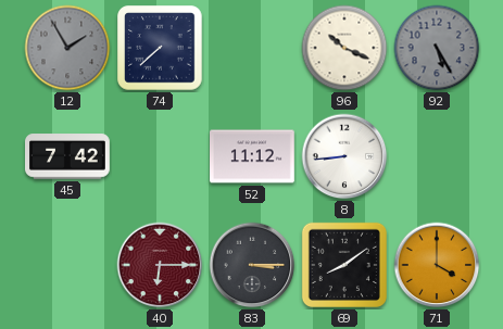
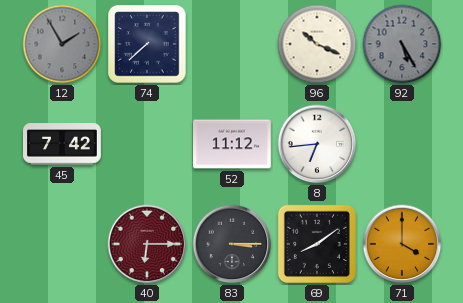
8: 8:44 -> 6:44
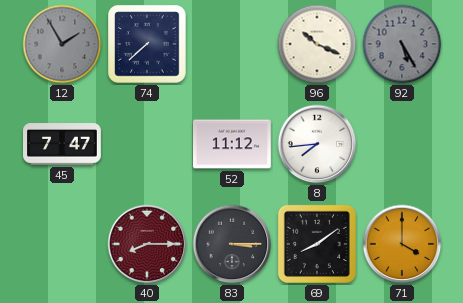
45: 7:42 -> 7:47
8: 6:44 -> 7:44
40: 6:15 -> 8:15
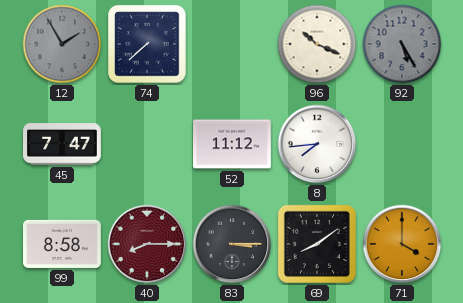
99: none -> 8:58
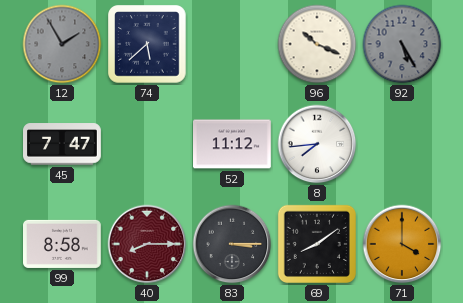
74: 7:38 -> 5:38
